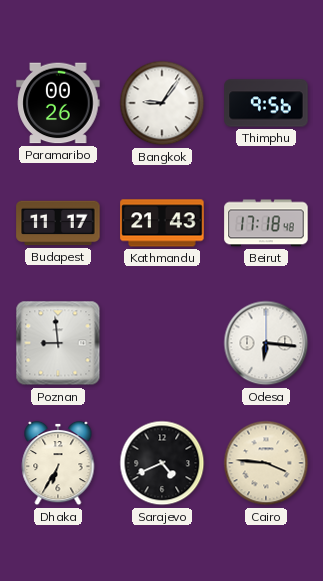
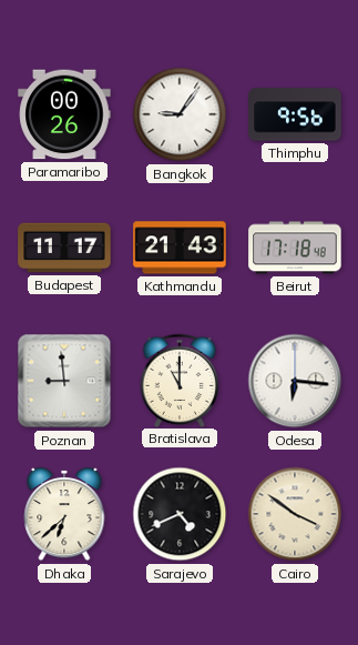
Bratislava: none -> 11:00
Dhaka: 6:35 -> 6:38
Cairo: 3:46 -> 3:51
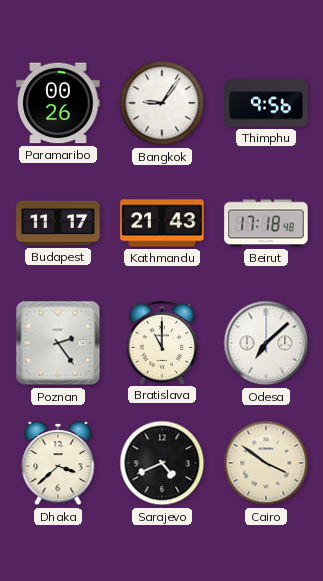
Poznan: 8:59 -> 2:24
Odesa: 6:16 -> 7:08
Dhaka: 6:38 -> 3:38
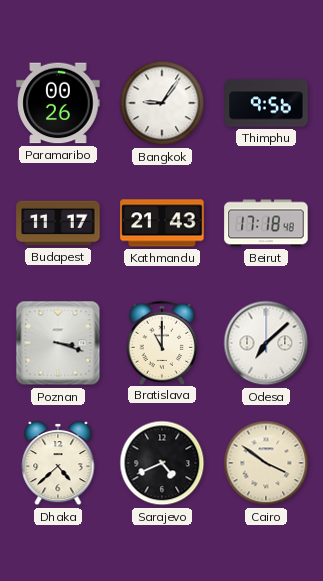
Poznan: 2:24 -> 3:18
Dhaka: 3:38 -> 4:38
